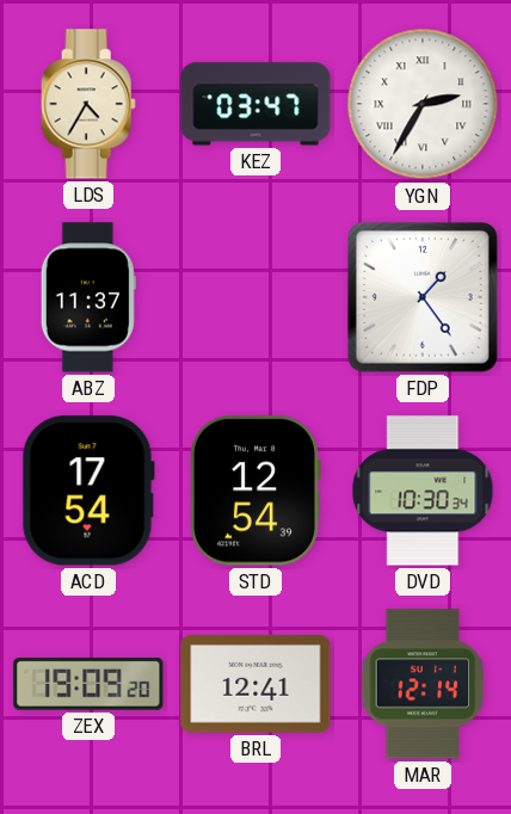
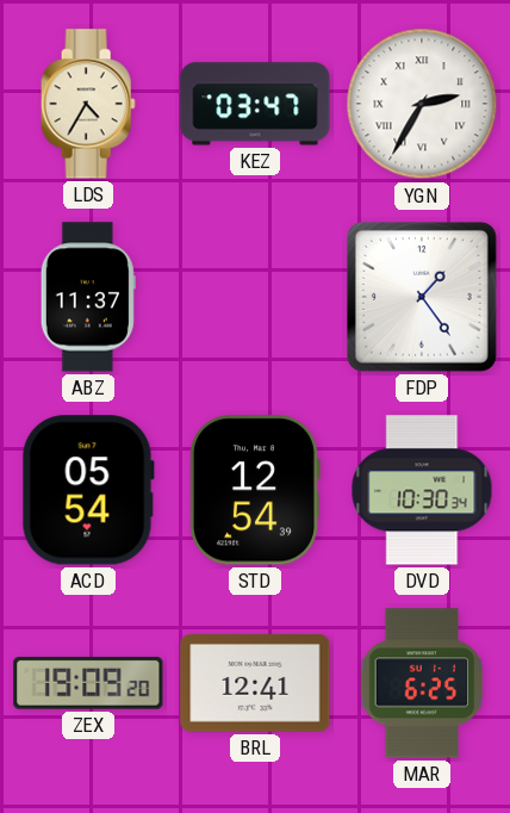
ACD: 17:54 -> 05:54
MAR: 12:14 -> 6:25
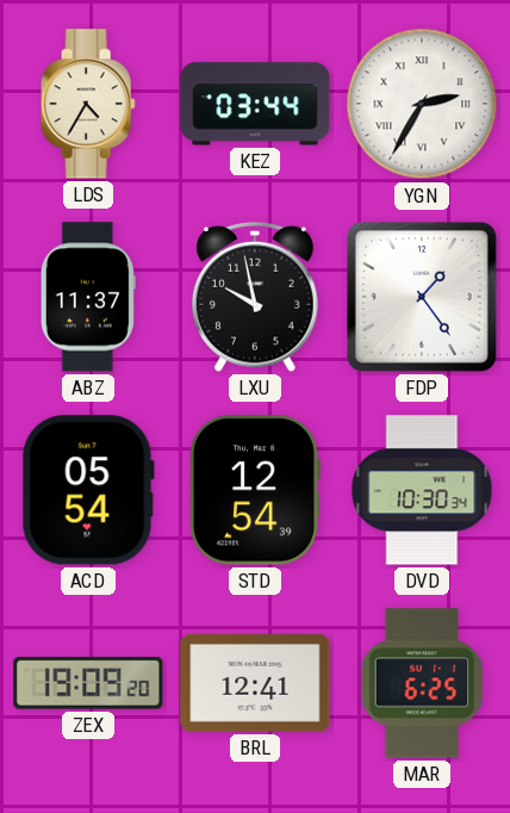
KEZ: 03:47 -> 03:44
LXU: none -> 9:58
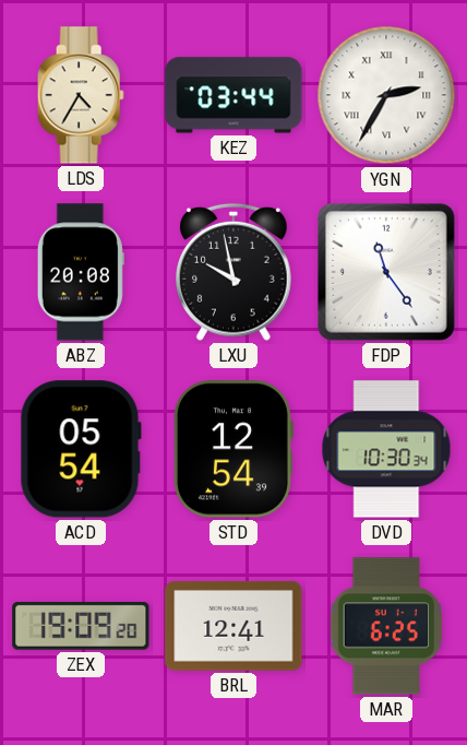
ABZ: 11:37 -> 20:08
FDP: 1:24 -> 11:24
